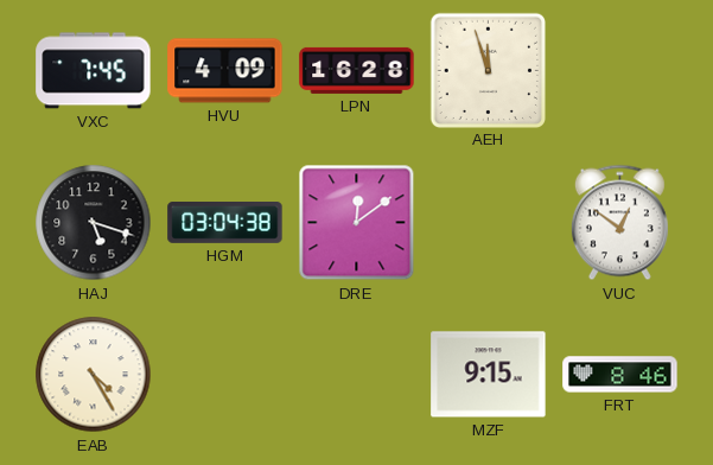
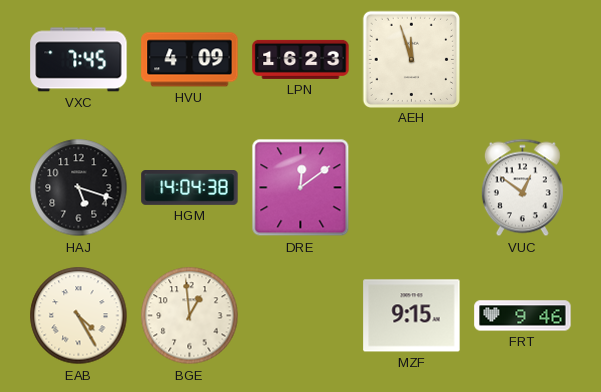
LPN: 16:28 -> 16:23
HGM: 03:04 -> 14:04
BGE: none -> 12:59
FRT: 8:46 -> 9:46
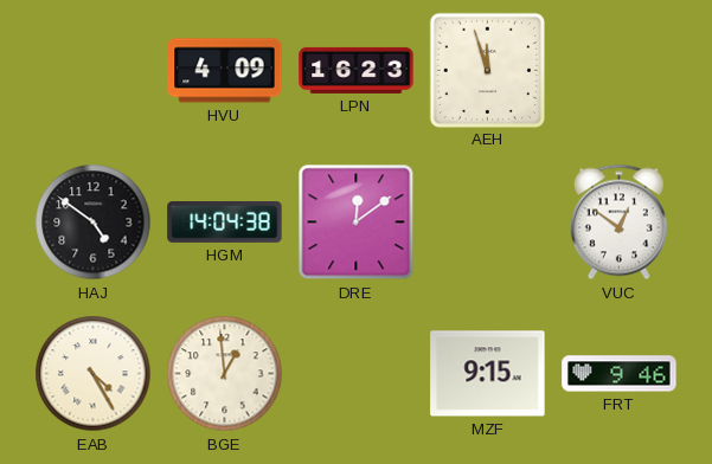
VXC: 7:45 -> none
HAJ: 5:18 -> 4:51
